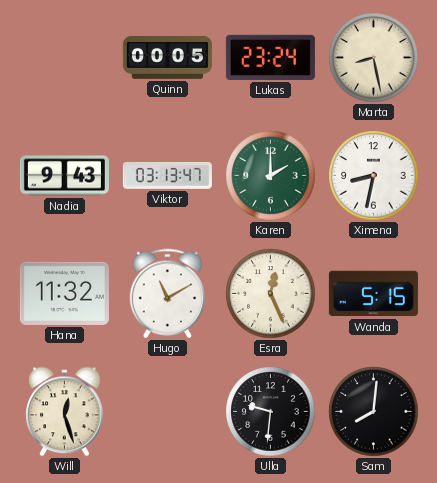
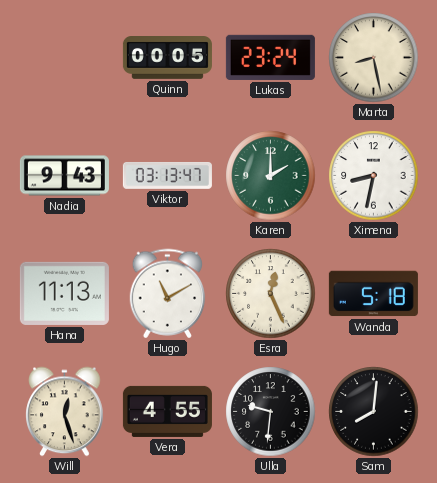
Hana: 11:32 -> 11:13
Wanda: 5:15 -> 5:18
Vera: none -> 4:55
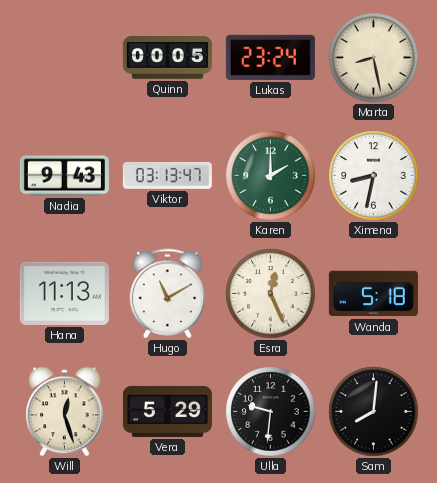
Vera: 4:55 -> 5:29
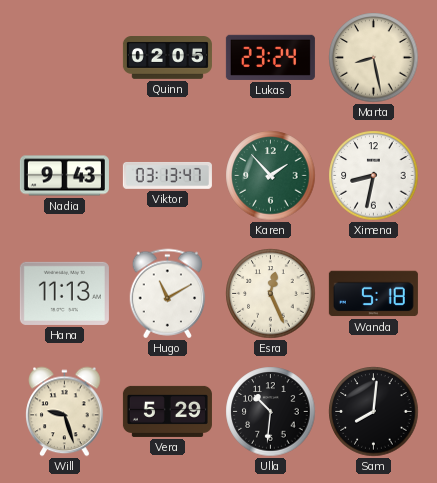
Quinn: 00:05 -> 02:05
Karen: 2:00 -> 1:53
Will: 12:27 -> 9:27
Ulla: 9:31 -> 10:31
